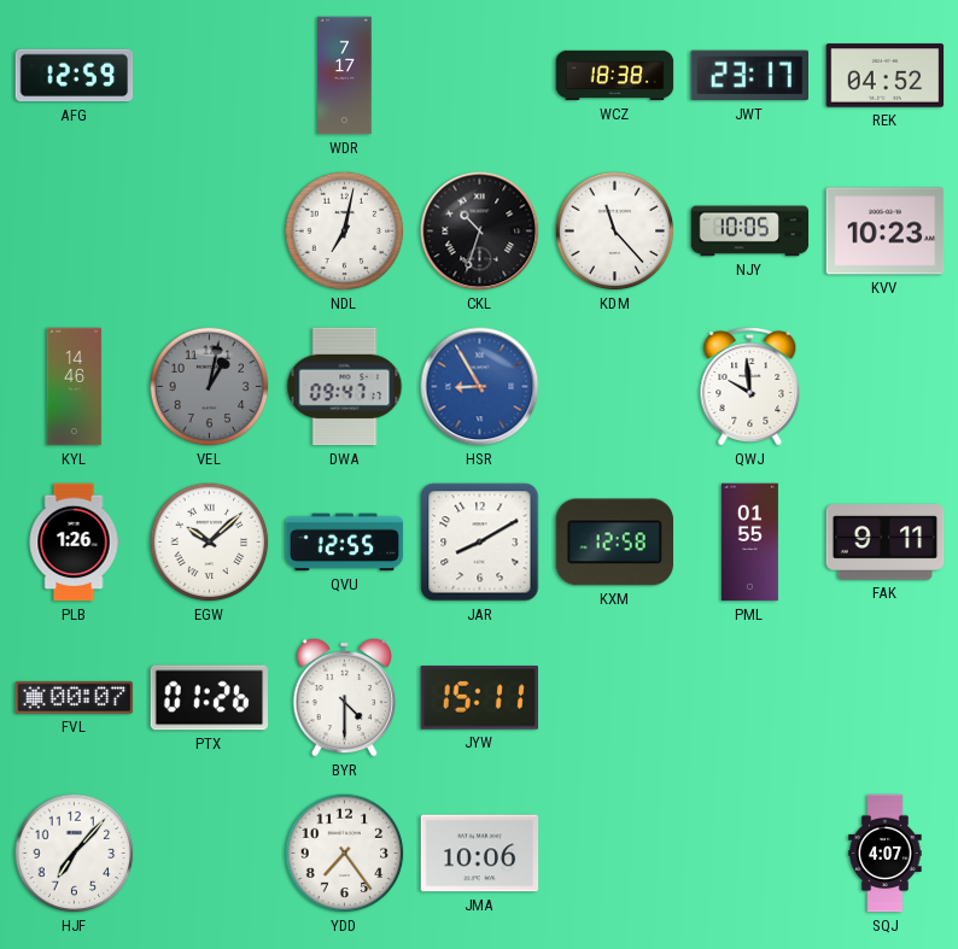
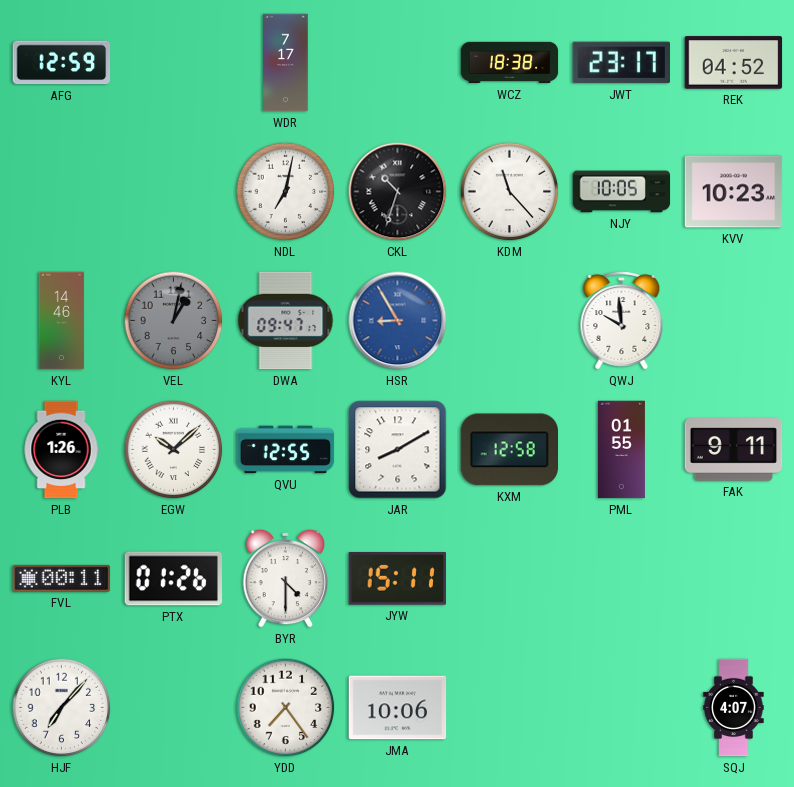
FVL: 00:07 -> 00:11
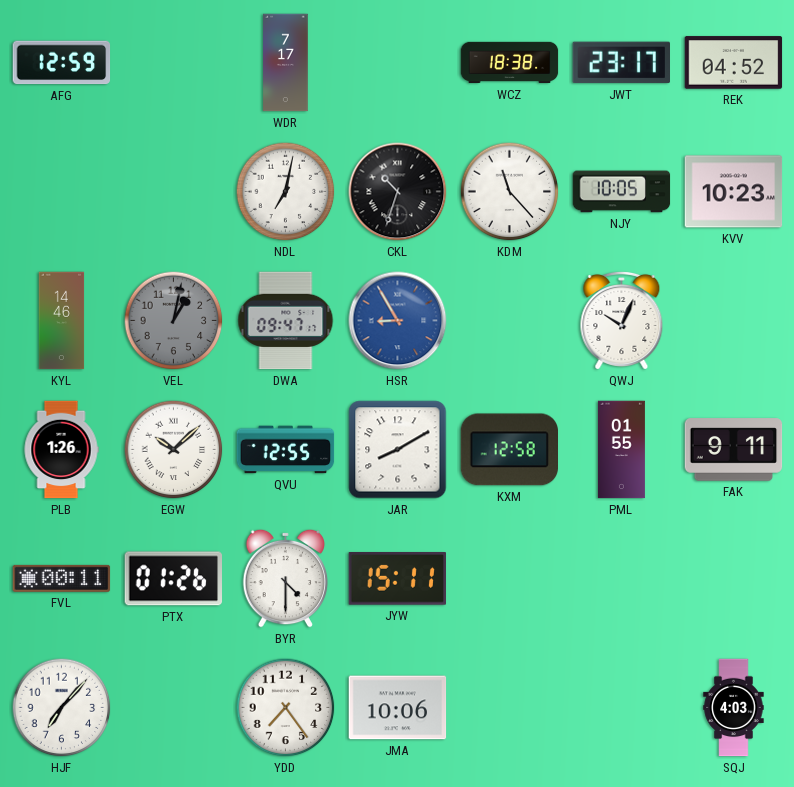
QWJ: 9:59 -> 10:04
SQJ: 4:07 -> 4:03
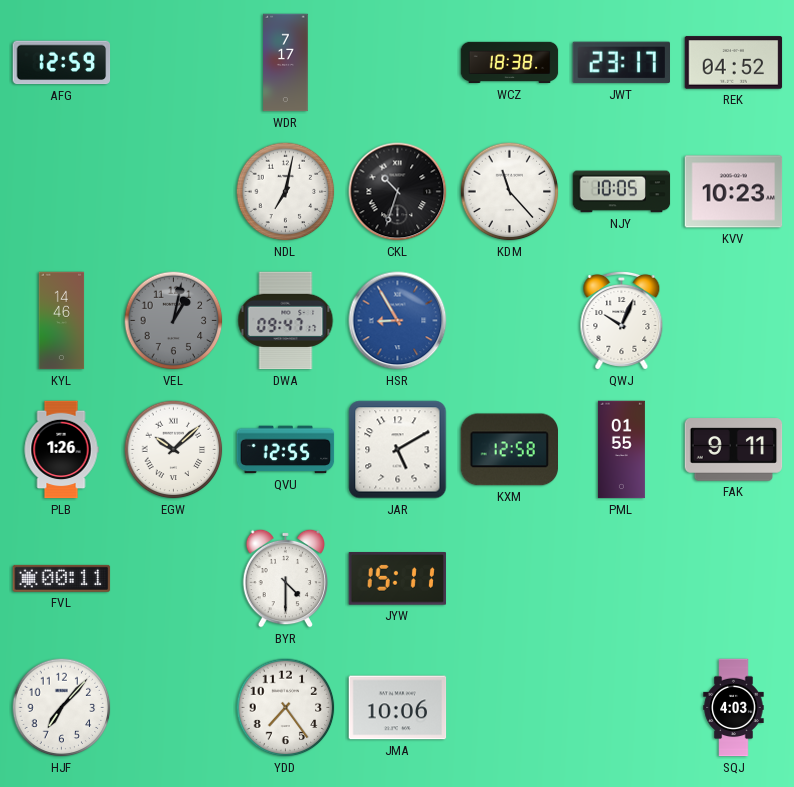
JAR: 8:10 -> 5:10
PTX: 01:26 -> none
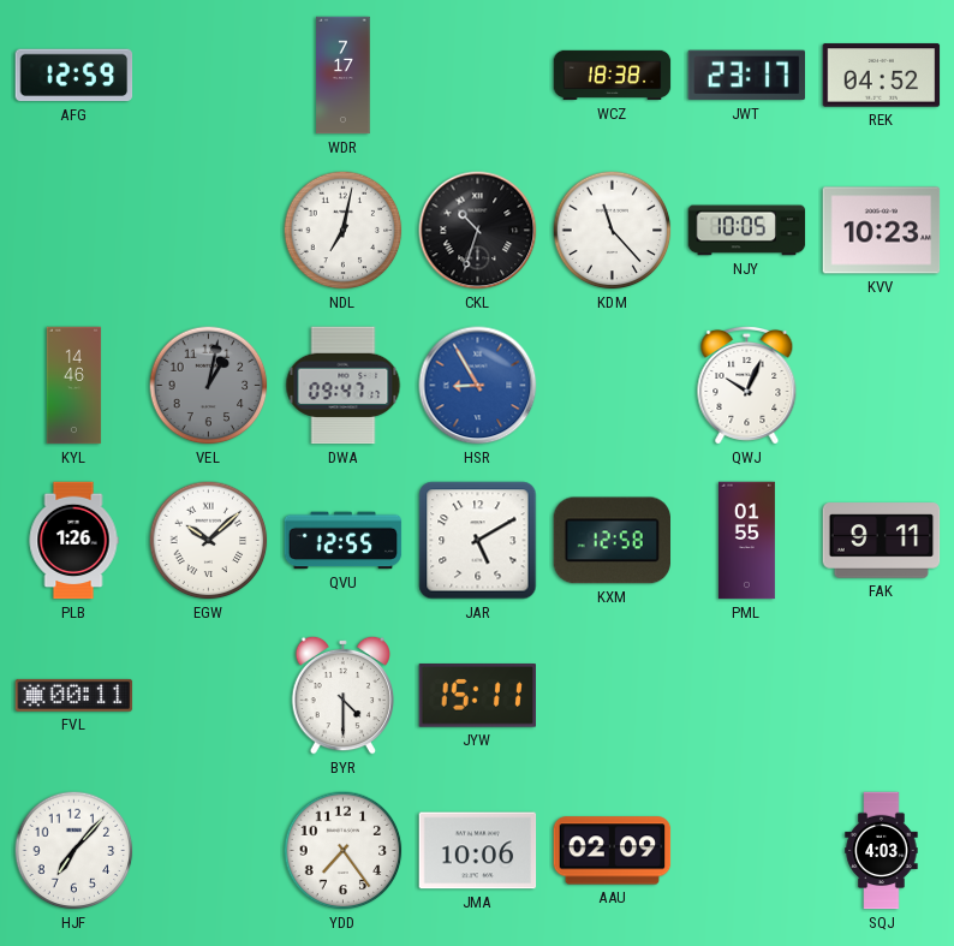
AAU: none -> 02:09
